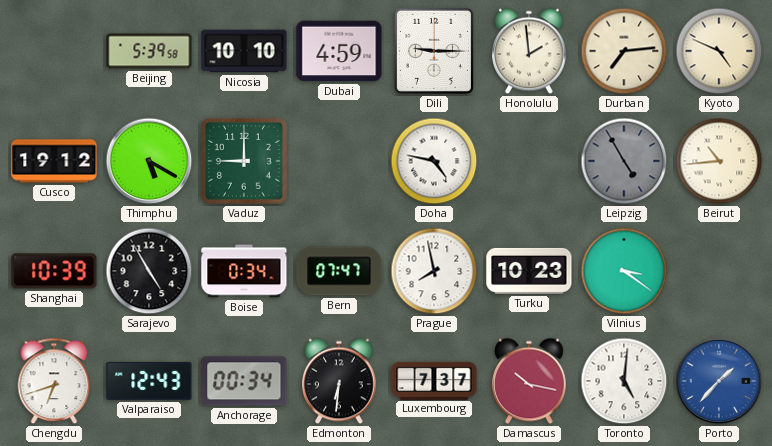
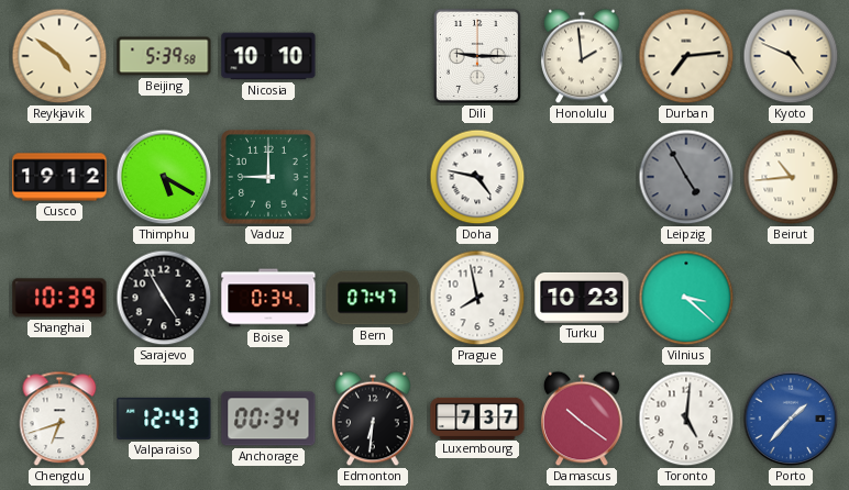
Reykjavik: none -> 4:51
Dubai: 4:59 -> none
Vilnius: 3:21 -> 3:22
Damascus: 10:17 -> 10:21
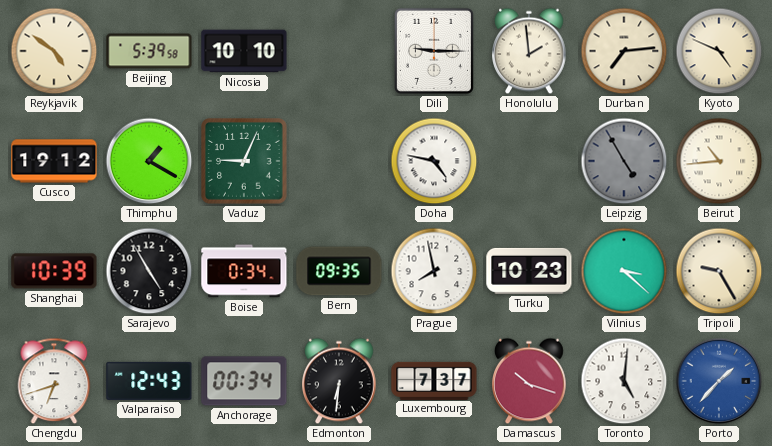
Thimphu: 5:20 -> 1:20
Vaduz: 9:00 -> 9:04
Bern: 07:47 -> 09:35
Tripoli: none -> 9:25
Damascus: 10:21 -> 10:18
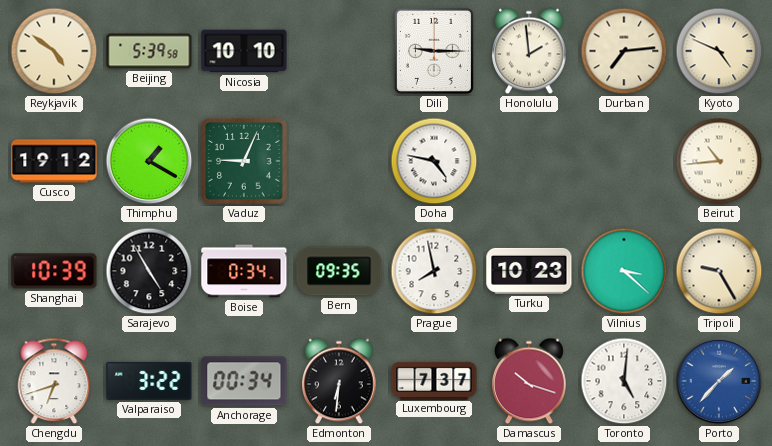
Leipzig: 4:55 -> none
Valparaiso: 12:43 -> 3:22
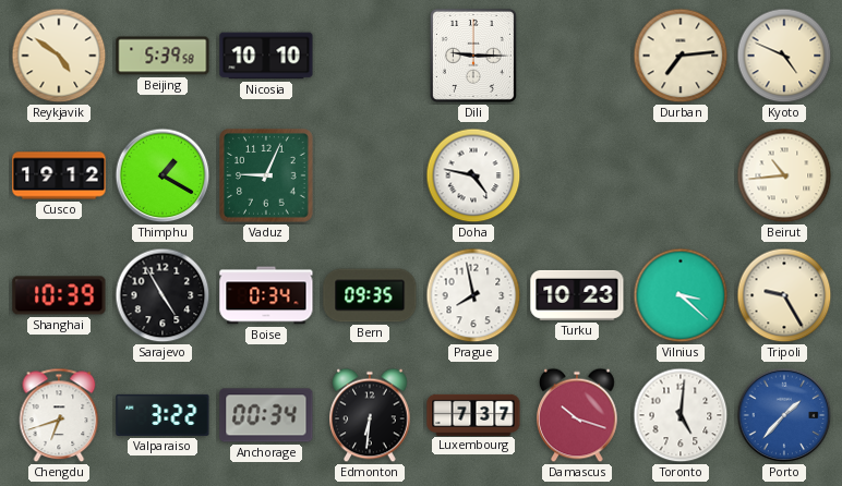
Honolulu: 1:59 -> none
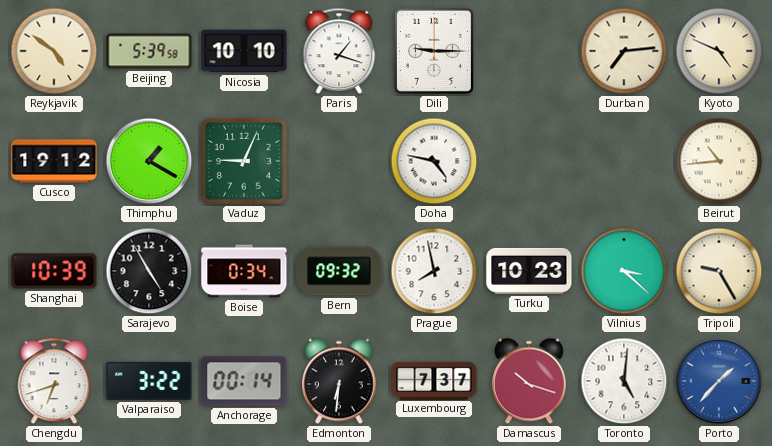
Paris: none -> 1:18
Bern: 09:35 -> 09:32
Anchorage: 00:34 -> 00:14
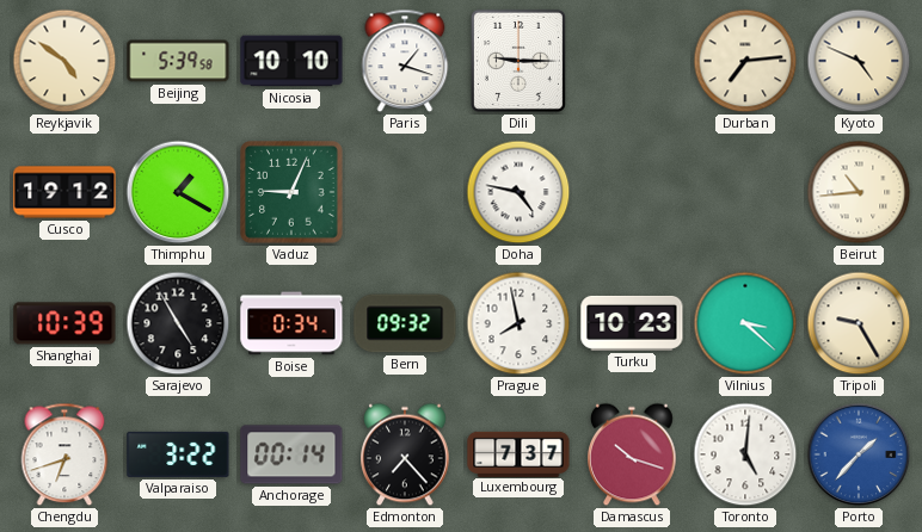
Edmonton: 6:31 -> 7:23
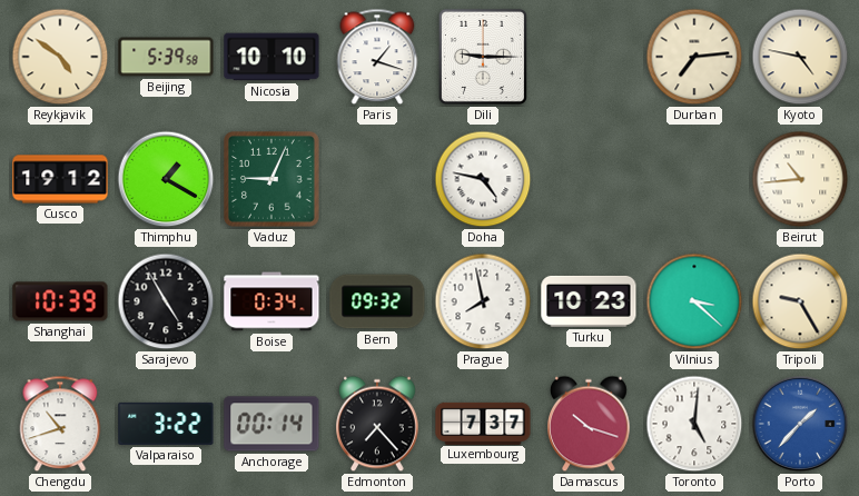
Kyoto: 4:49 -> 4:47
Chengdu: 6:42 -> 10:42
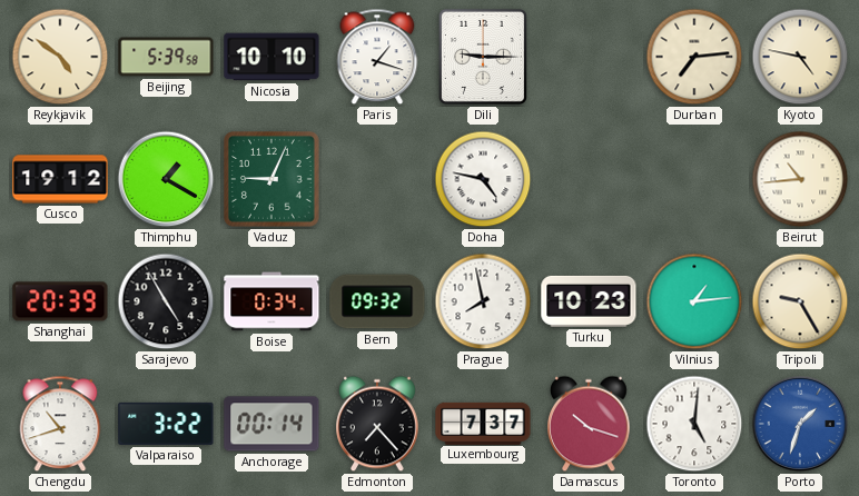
Shanghai: 10:39 -> 20:39
Vilnius: 3:22 -> 1:14
Porto: 1:37 -> 1:33
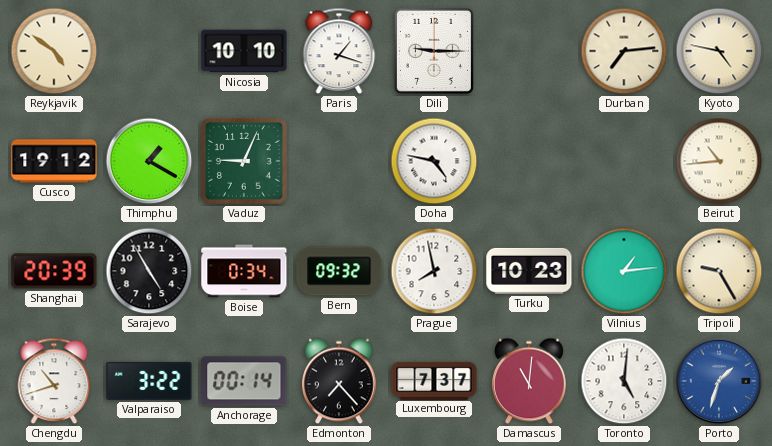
Beijing: 5:39 -> none
Damascus: 10:18 -> 11:01
